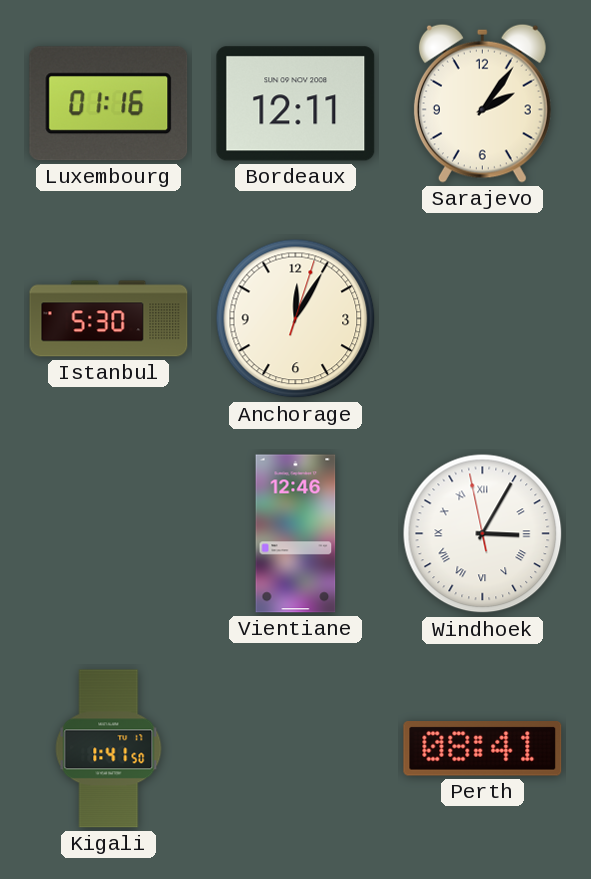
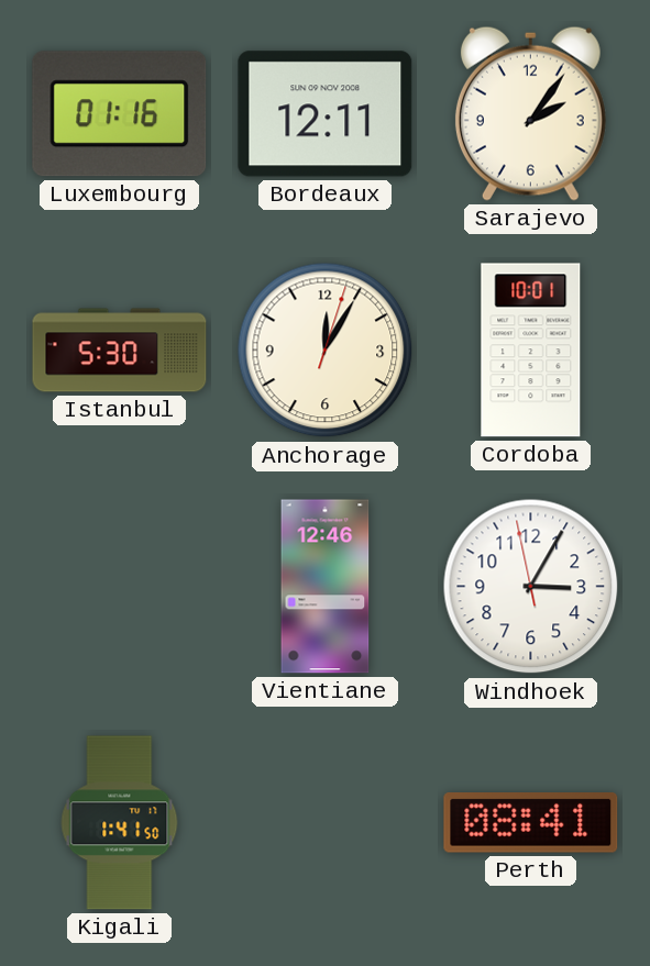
Cordoba: none -> 10:01
Windhoek numerals: Roman -> Arabic
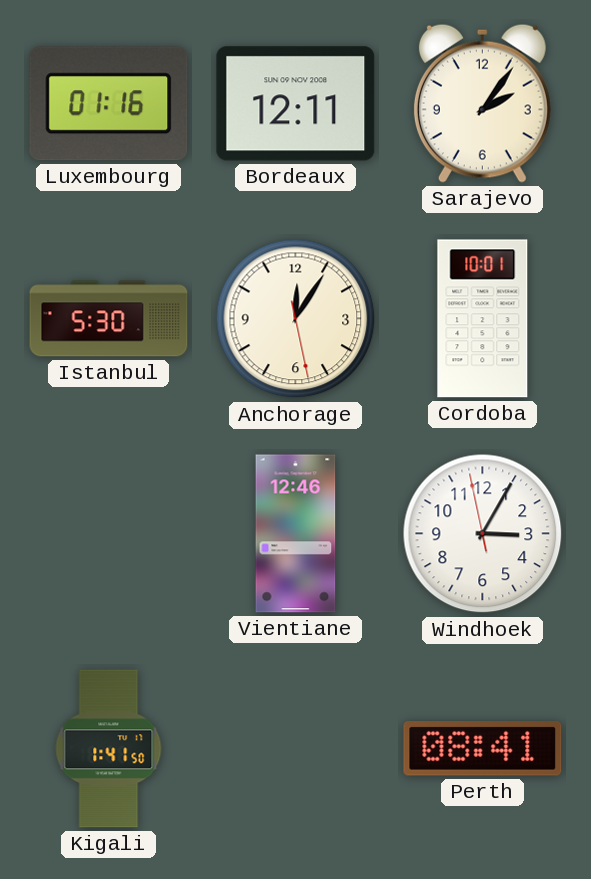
Anchorage: 12:05:03 -> 12:05:28
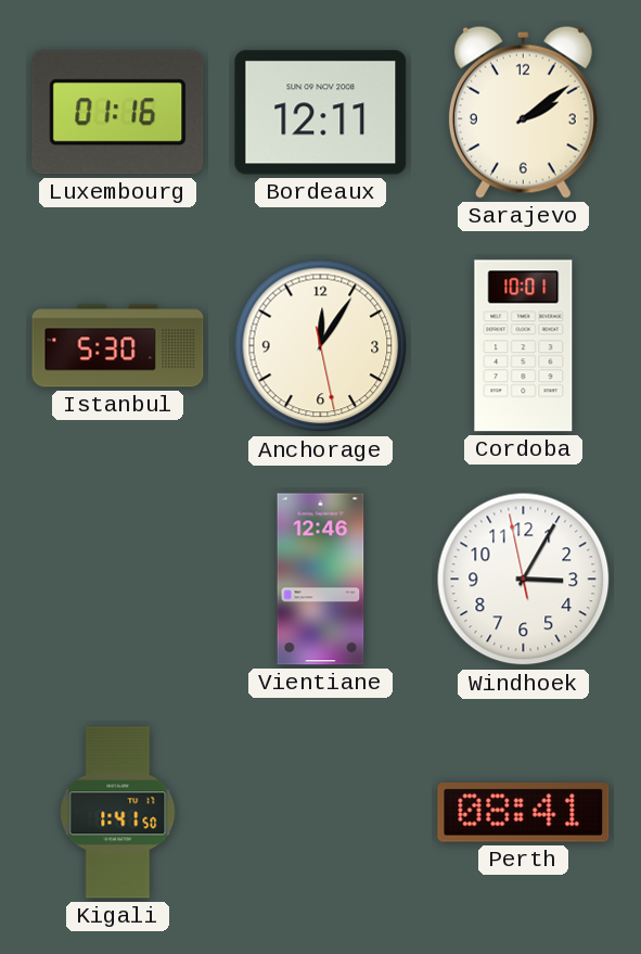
Sarajevo: 2:06 -> 2:09
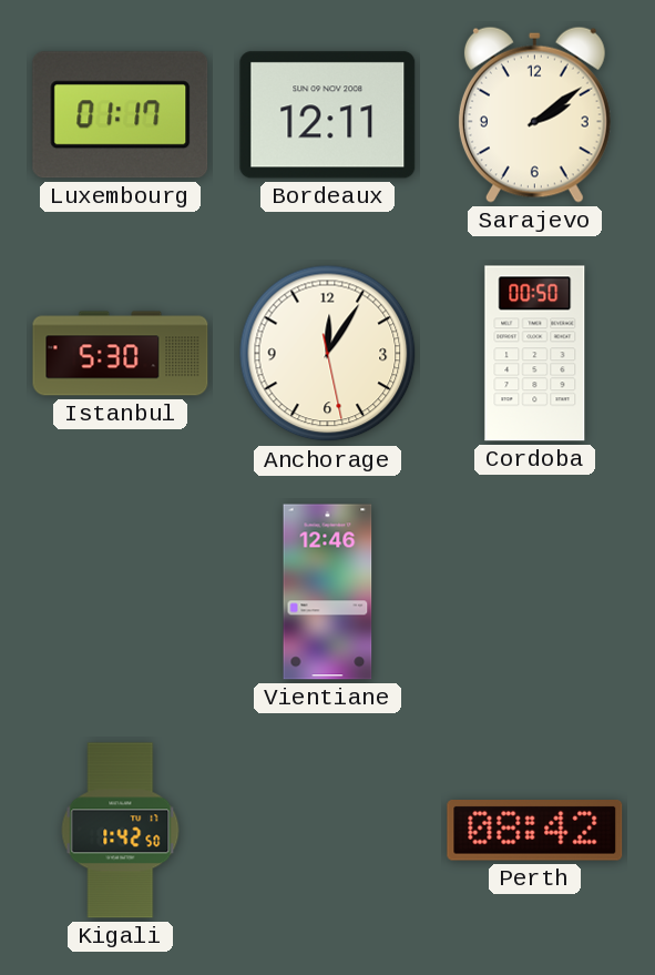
Luxembourg: 01:16 -> 01:17
Cordoba: 10:01 -> 00:50
Windhoek: 3:04 -> none
Kigali: 1:41 -> 1:42
Perth: 08:41 -> 08:42
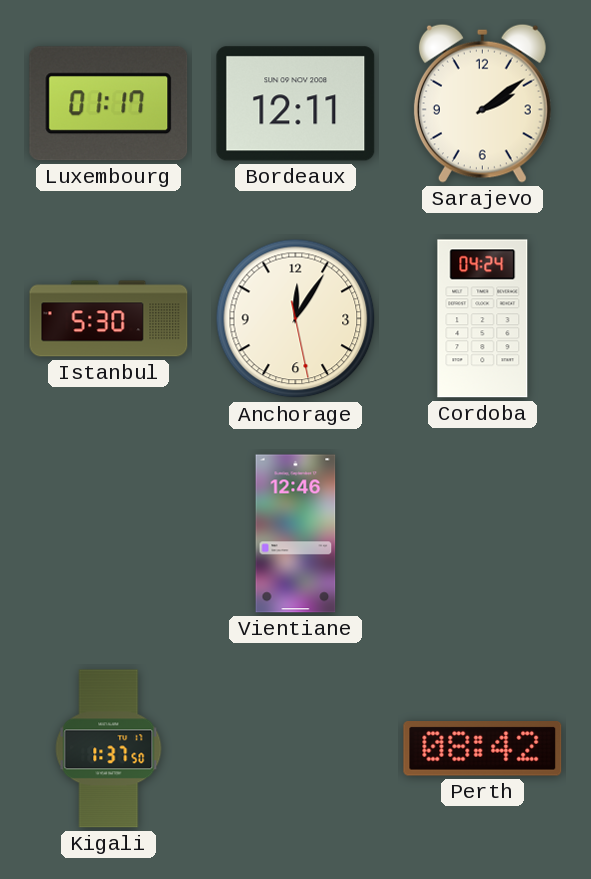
Cordoba: 00:50 -> 04:24
Kigali: 1:42 -> 1:37
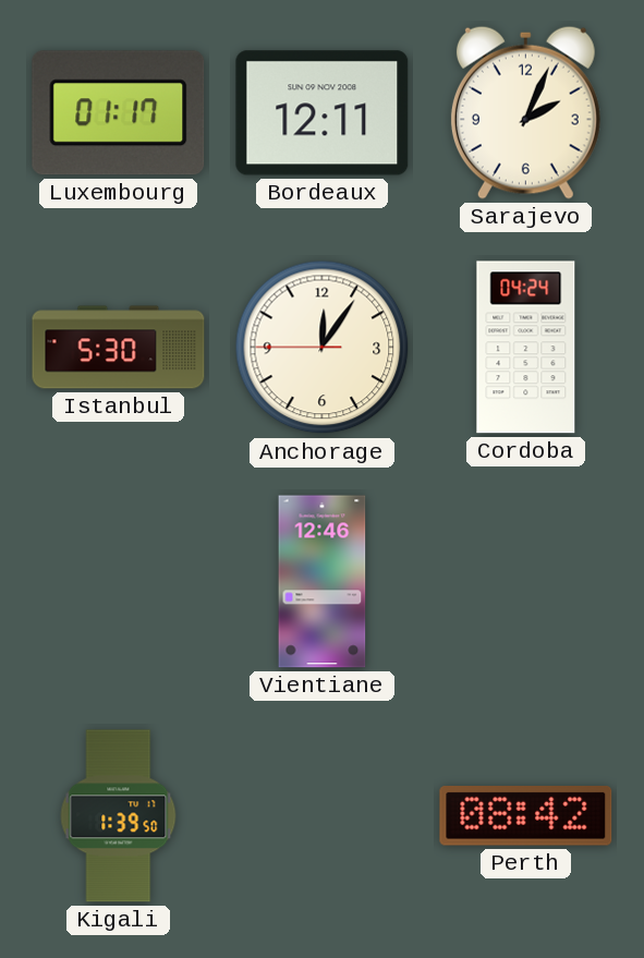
Sarajevo: 2:09 -> 2:04
Anchorage: 12:05:28 -> 12:05:45
Kigali: 1:37 -> 1:39
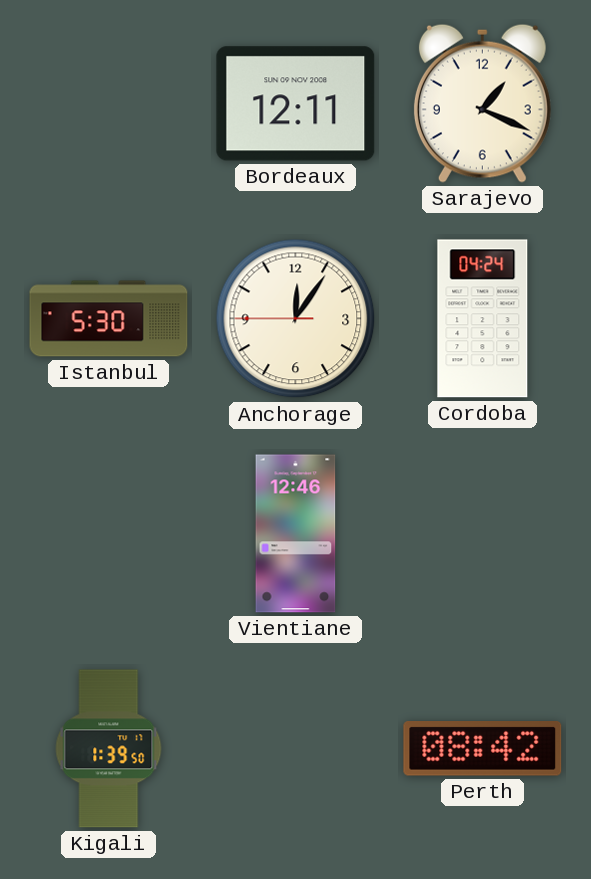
Luxembourg: 01:17 -> none
Sarajevo: 2:04 -> 1:19
